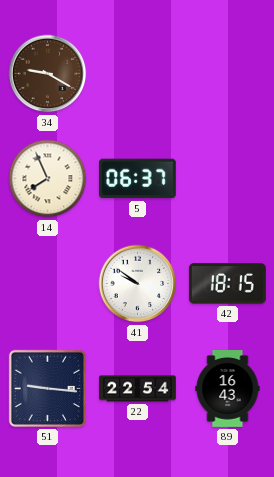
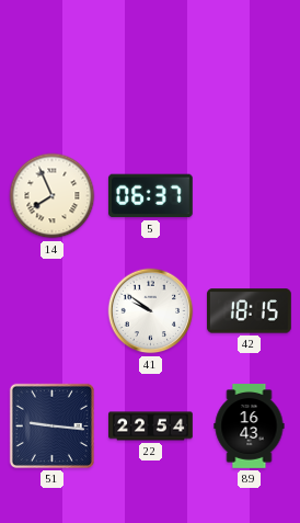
34: 9:20 -> none
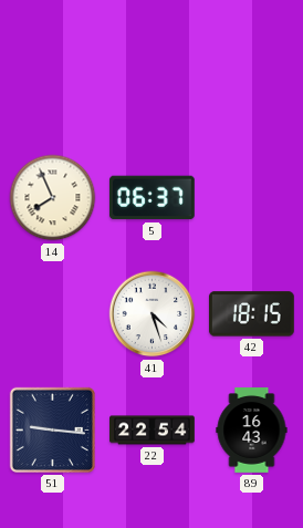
41: 9:51 -> 4:27
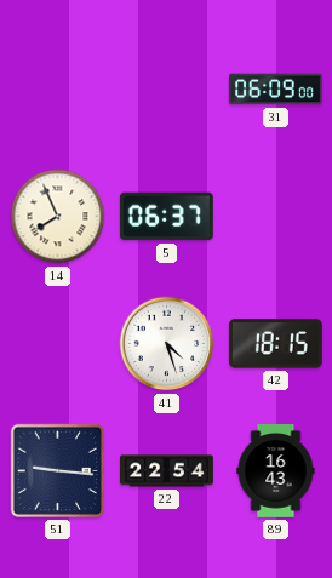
31: none -> 06:09
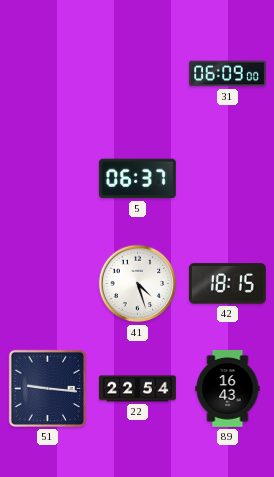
14: 7:56 -> none
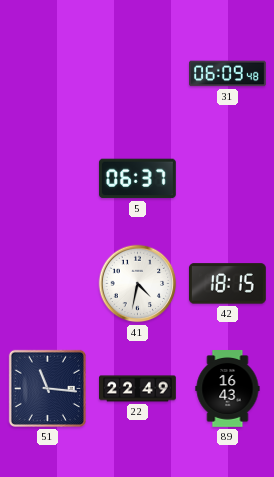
31: 06:09:00 -> 06:09:48
41: 4:27 -> 4:32
51: 9:16 -> 11:16
22: 22:54 -> 22:49
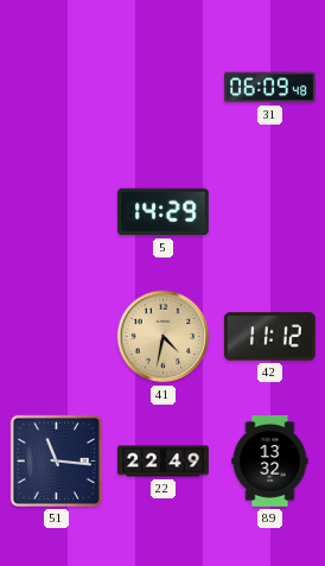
5: 06:37 -> 14:29
41 dial: white -> champagne
42: 18:15 -> 11:12
89: 16:43 -> 13:32
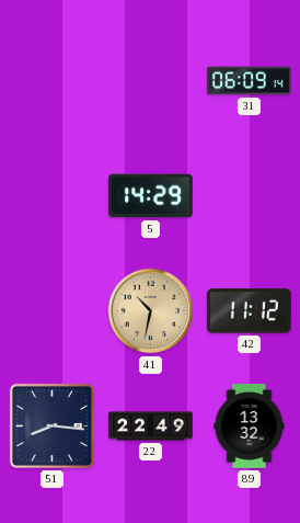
31: 06:09:48 -> 06:09:14
41: 4:32 -> 10:32
51: 11:16 -> 8:16
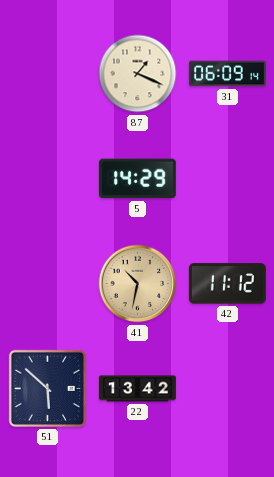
87: none -> 1:19
51: 8:16 -> 5:52
22: 22:49 -> 13:42
89: 13:32 -> none
